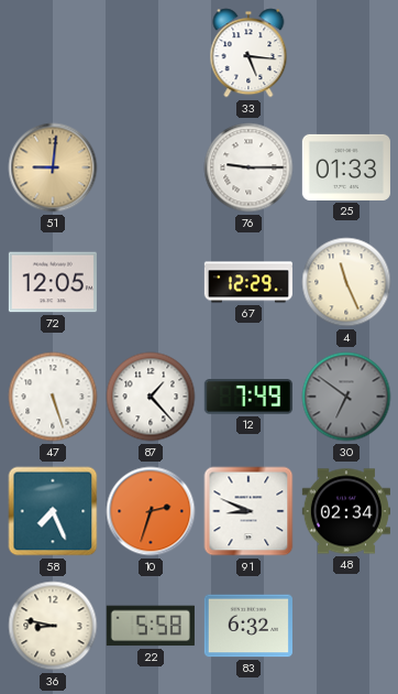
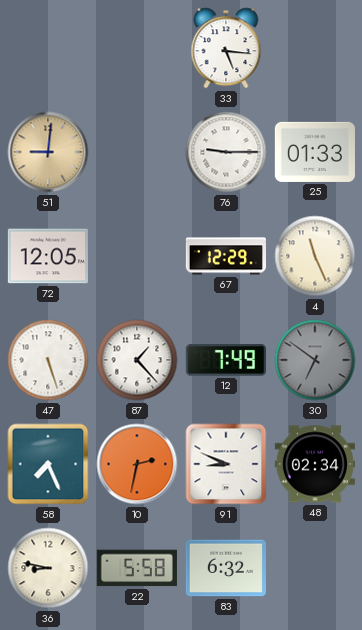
10: 2:33 -> 2:32
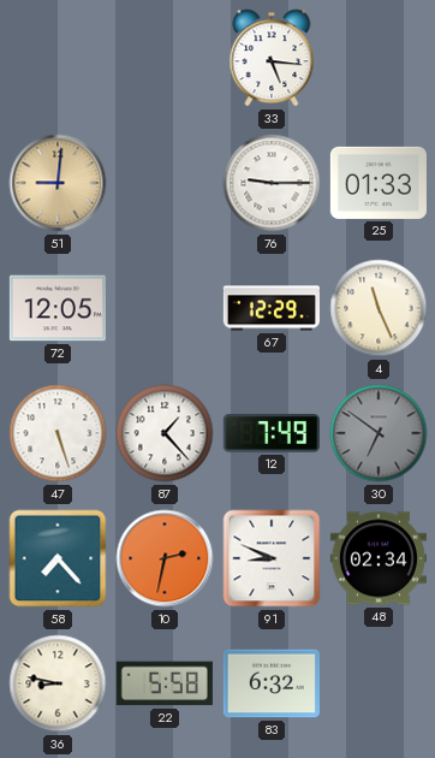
58: 7:26 -> 7:23
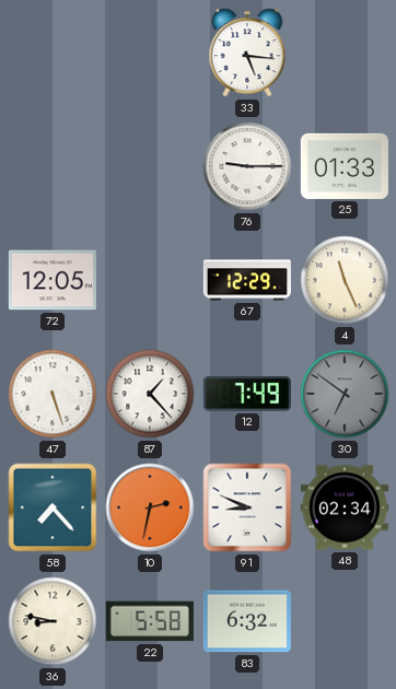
51: 9:01 -> none
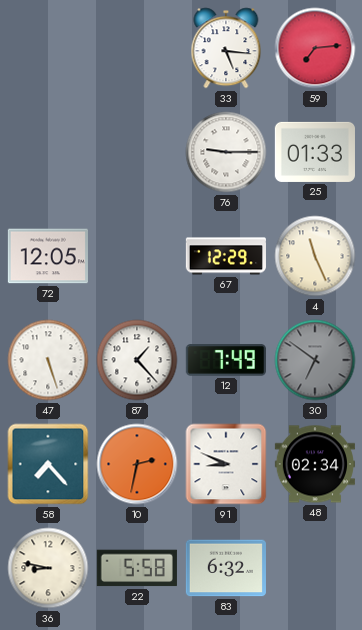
59: none -> 7:14
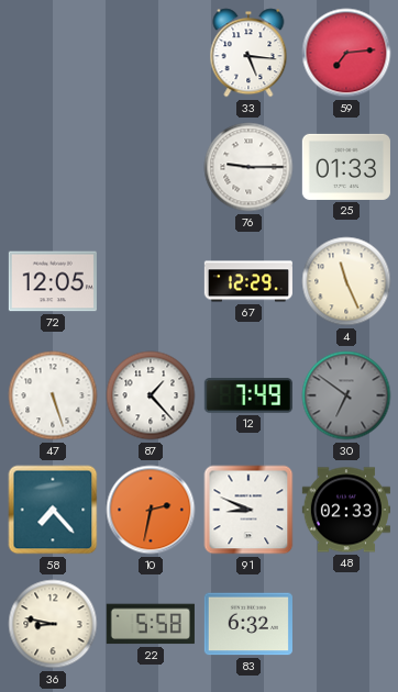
48: 02:34 -> 02:33
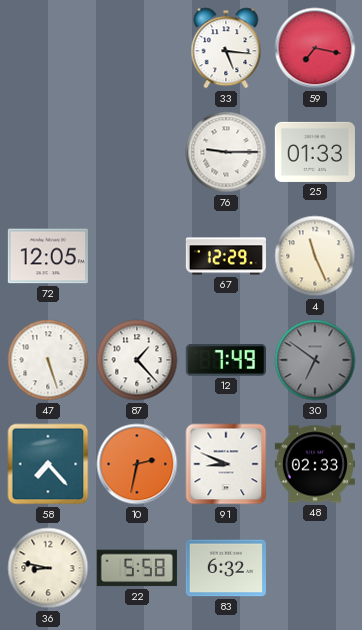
59: 7:14 -> 7:17
